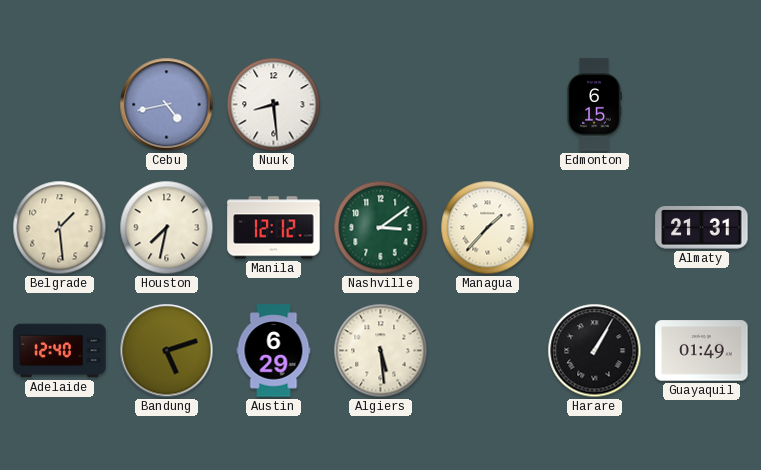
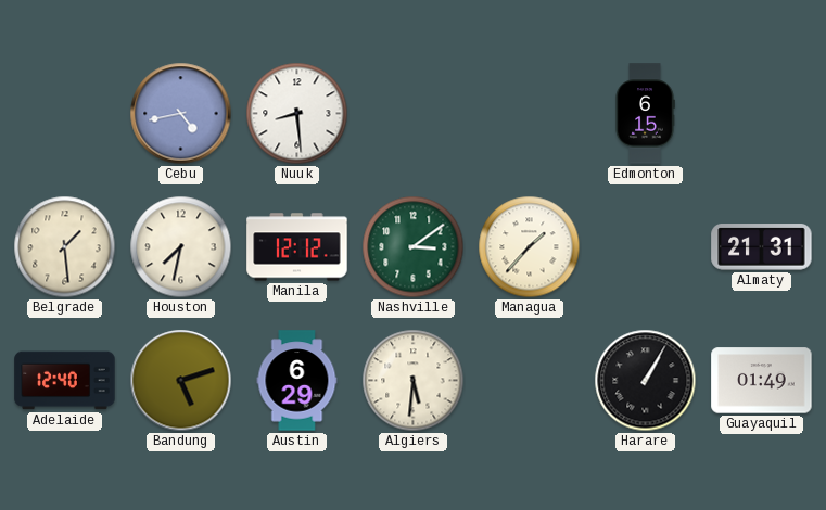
Algiers: 5:29 -> 5:31
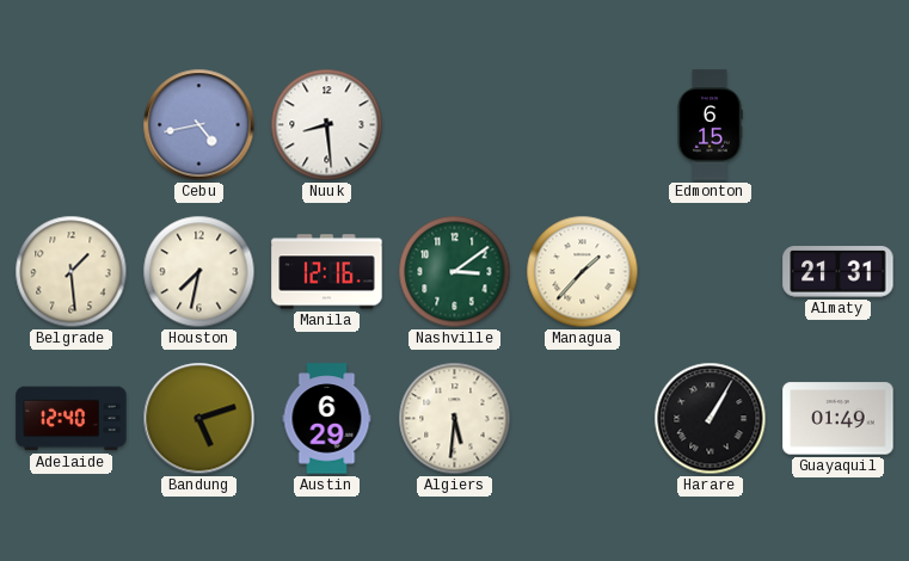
Manila: 12:12 -> 12:16
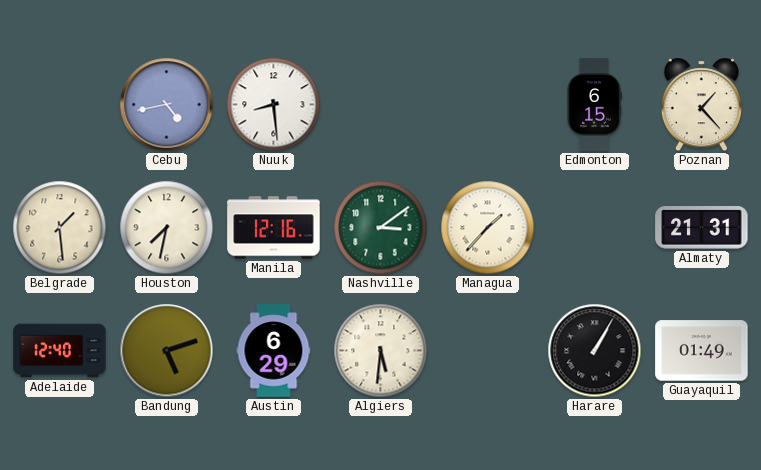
Poznan: none -> 1:23
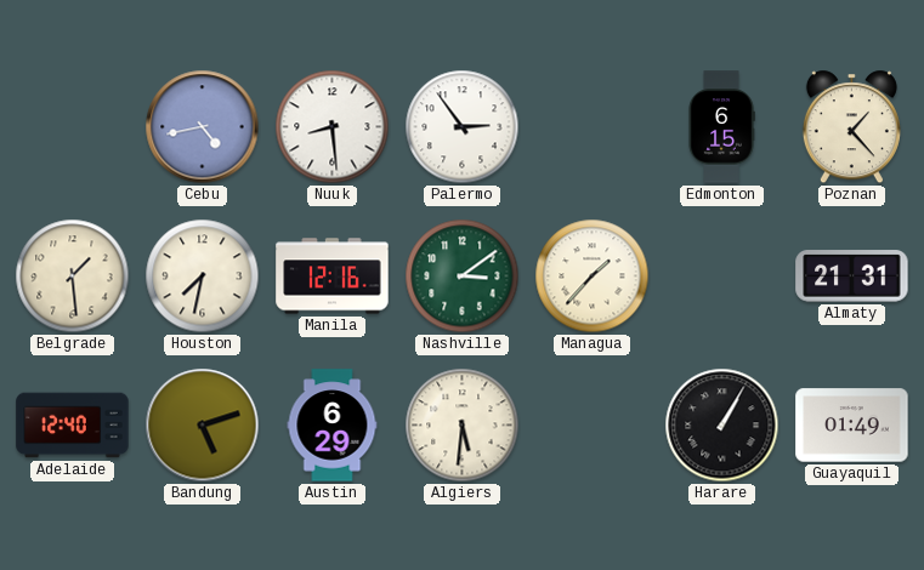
Palermo: none -> 2:54
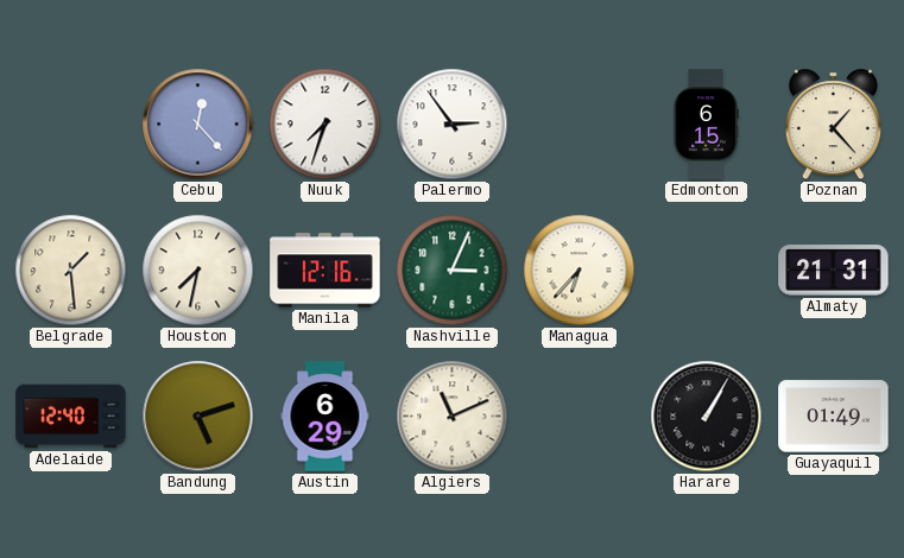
Cebu: 4:43 -> 12:23
Nuuk: 8:29 -> 7:33
Nashville: 3:09 -> 3:04
Managua: 1:37 -> 6:37
Algiers: 5:31 -> 11:11
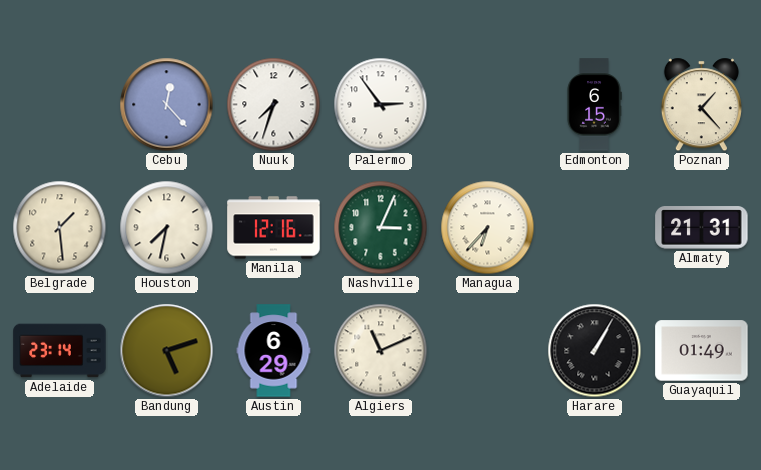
Adelaide: 12:40 -> 23:14
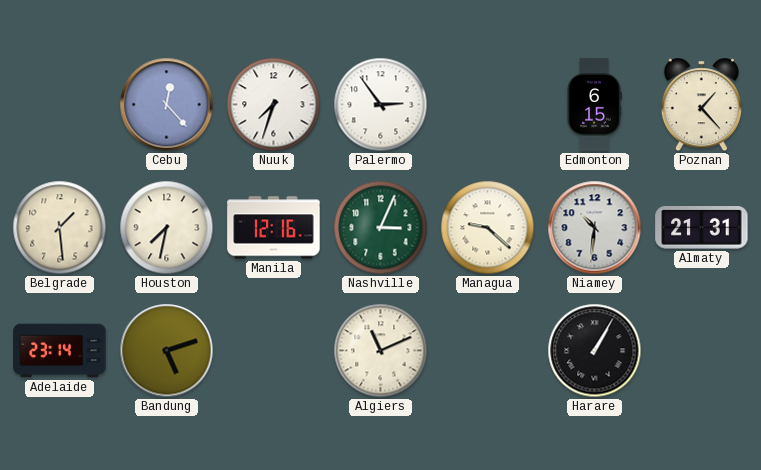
Managua: 6:37 -> 9:22
Niamey: none -> 10:31
Austin: 6:29 -> none
Guayaquil: 01:49 -> none
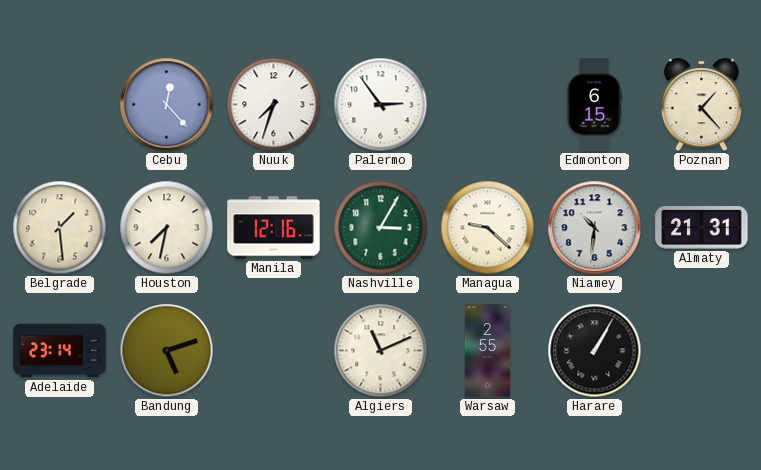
Nashville: 3:04 -> 3:05
Warsaw: none -> 2:55
